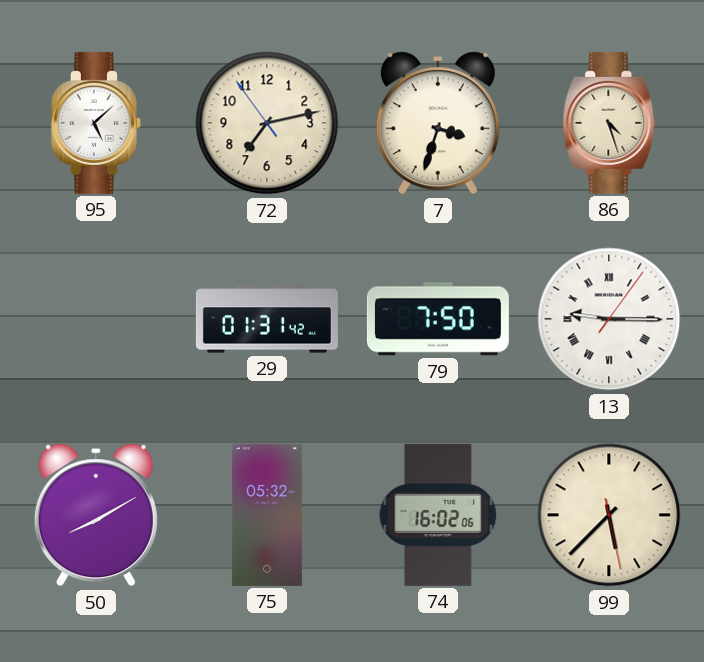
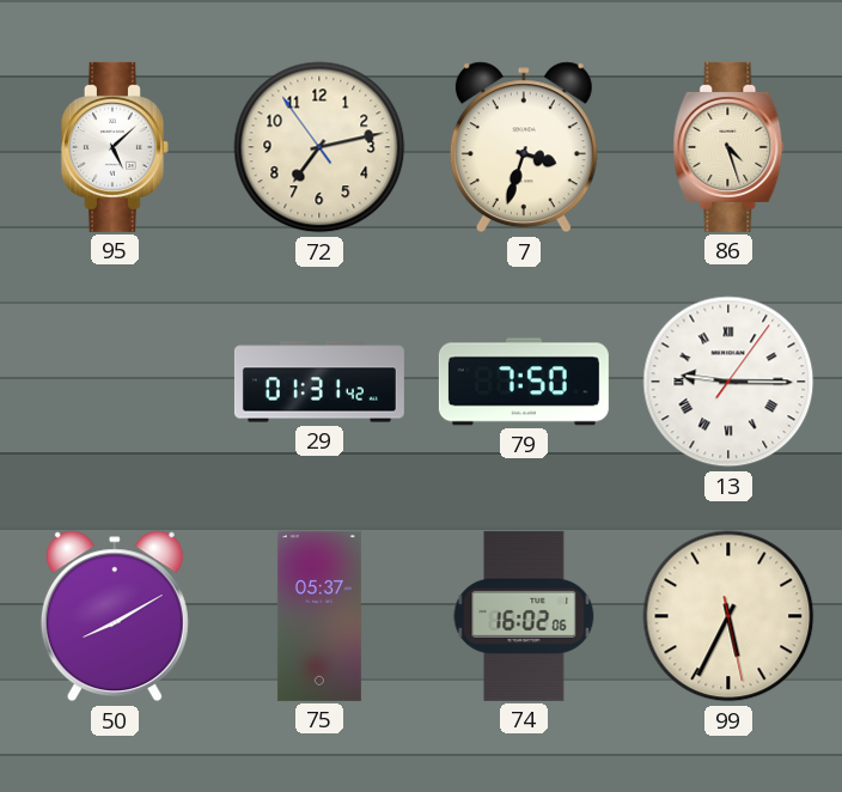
75: 05:32 -> 05:37
99: 5:37 -> 5:34
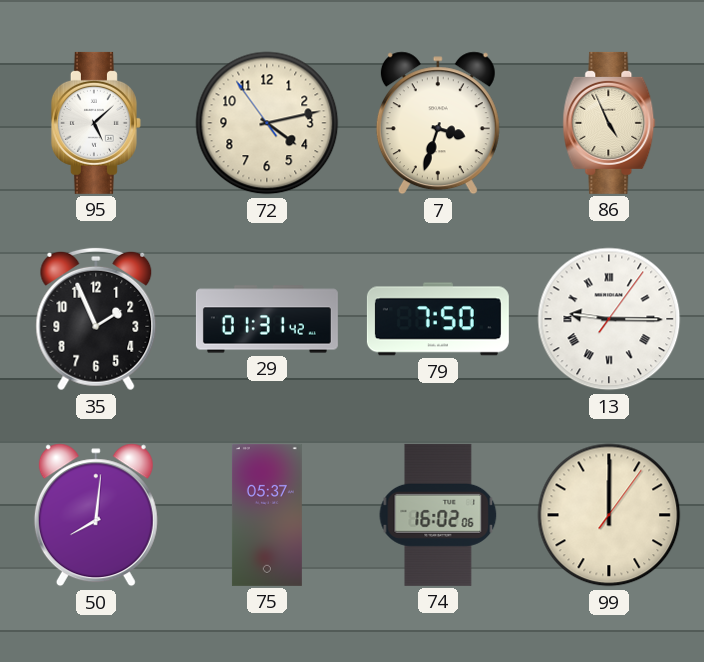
72: 7:12 -> 4:12
86: 4:27 -> 4:56
35: none -> 1:56
50: 8:10 -> 8:01
99: 5:34 -> 12:00
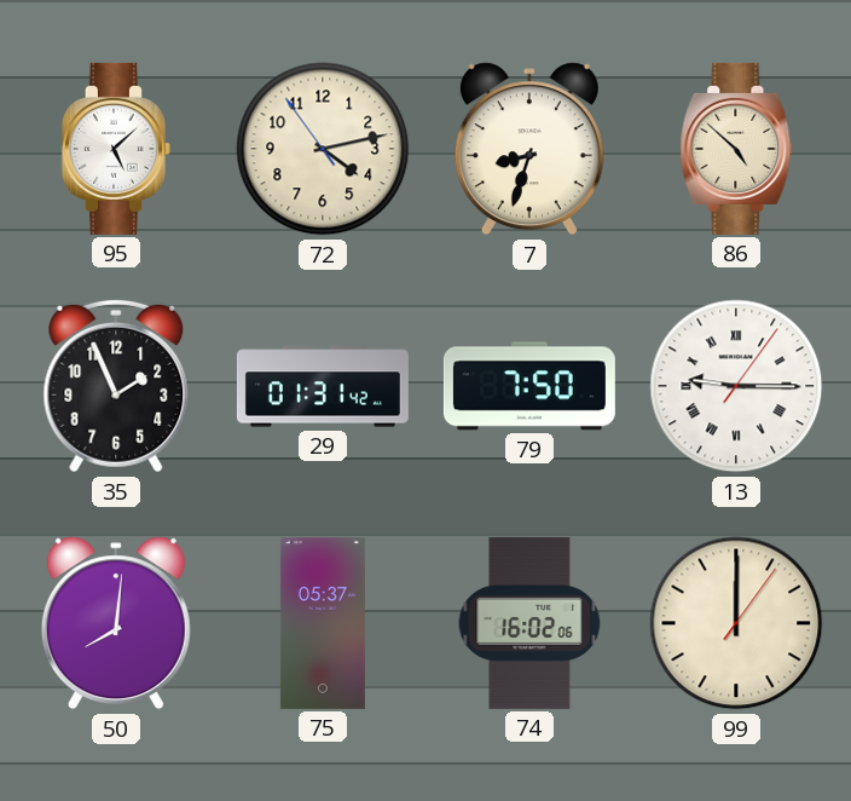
7: 3:33 -> 8:33
86: 4:56 -> 4:52
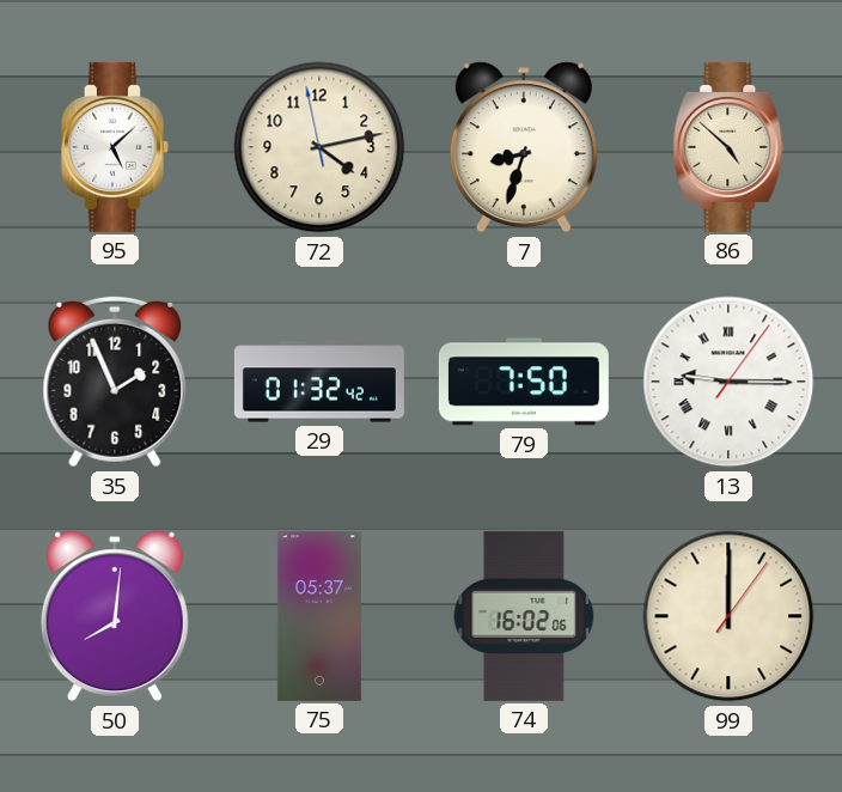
72: 4:12:54 -> 4:12:58
29: 01:31 -> 01:32
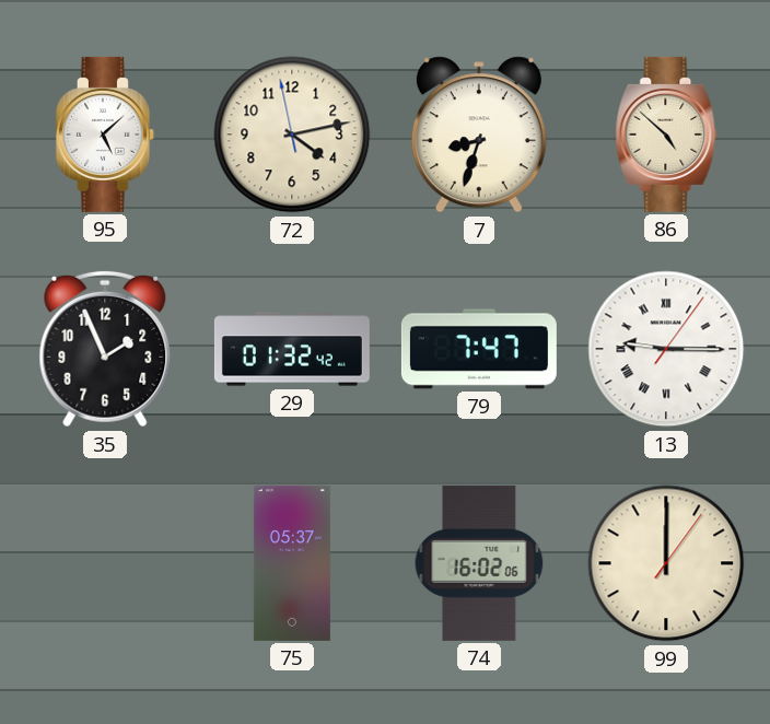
79: 7:50 -> 7:47
50: 8:01 -> none
